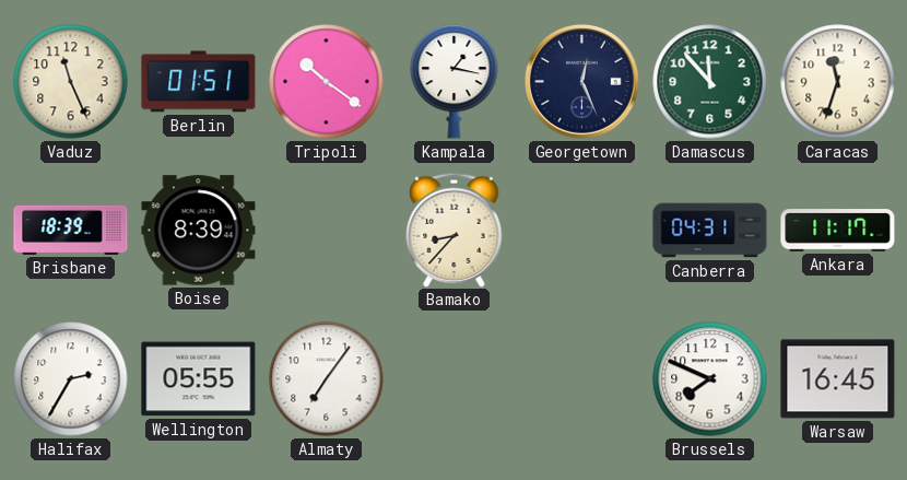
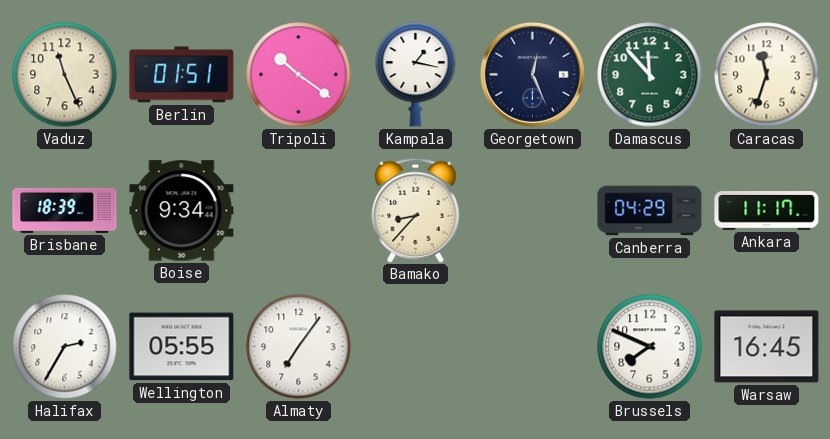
Boise: 8:39 -> 9:34
Canberra: 04:31 -> 04:29
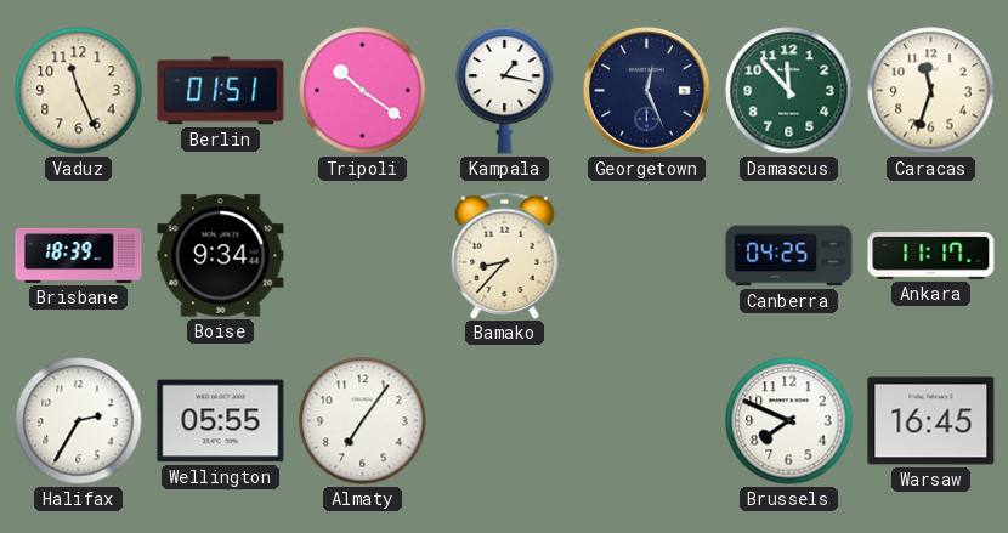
Canberra: 04:29 -> 04:25
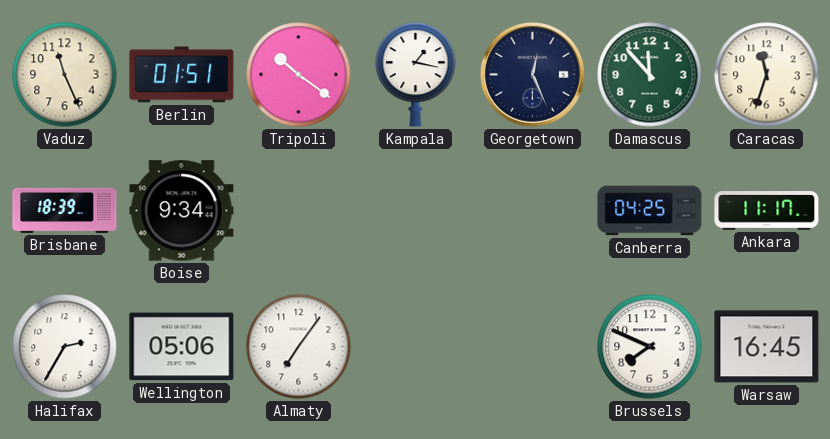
Bamako: 8:37 -> none
Wellington: 05:55 -> 05:06
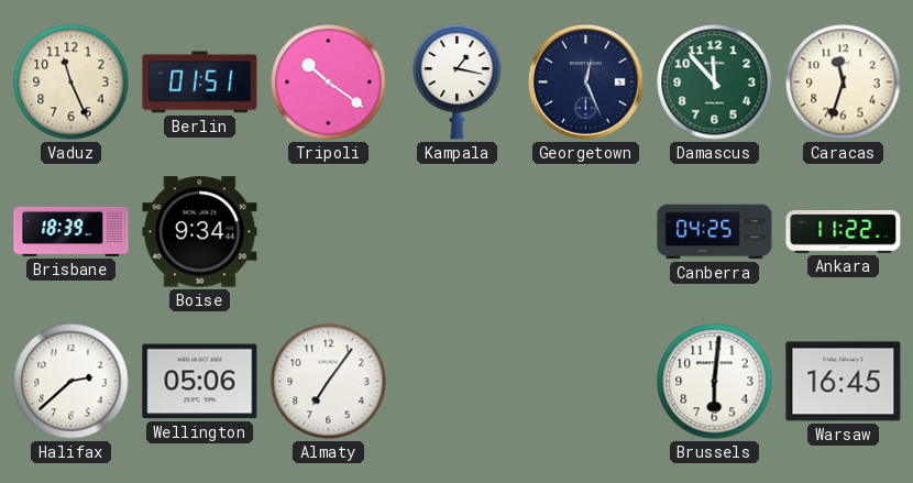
Ankara: 11:17 -> 11:22
Halifax: 2:35 -> 2:38
Brussels: 7:49 -> 6:01
